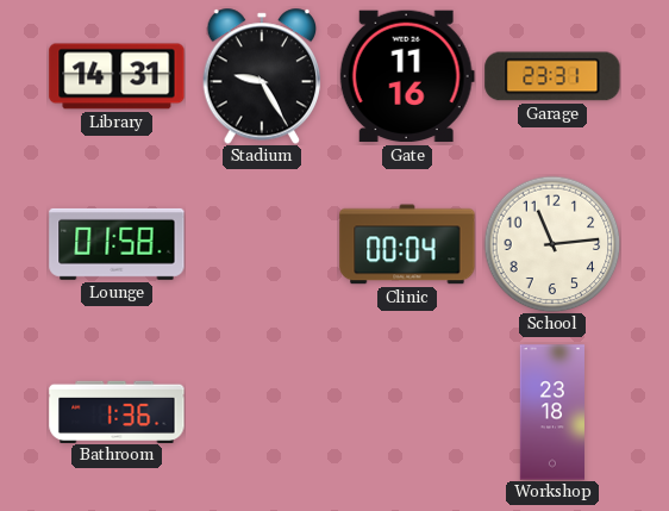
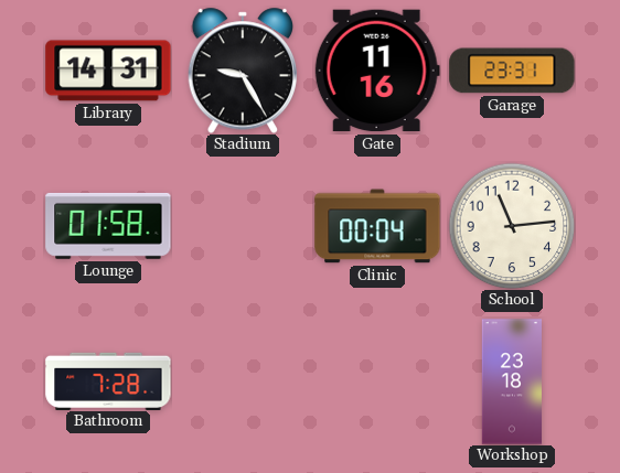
Bathroom: 1:36 -> 7:28
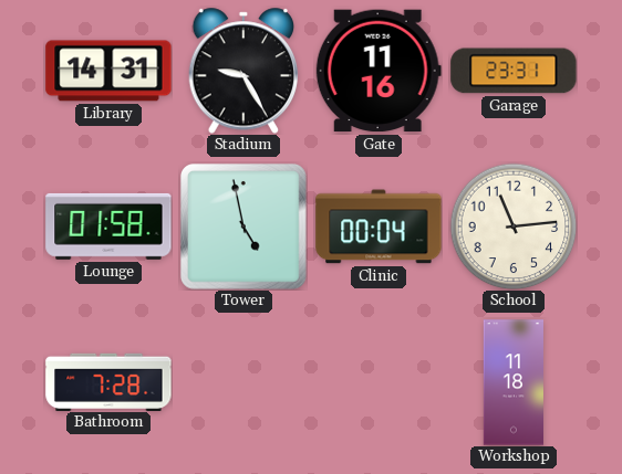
Tower: none -> 4:58
Workshop: 23:18 -> 11:18
